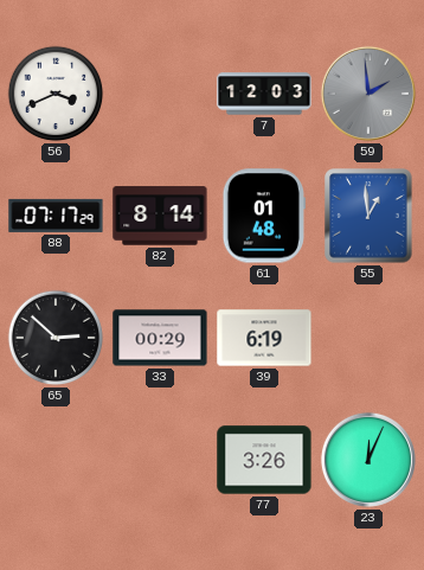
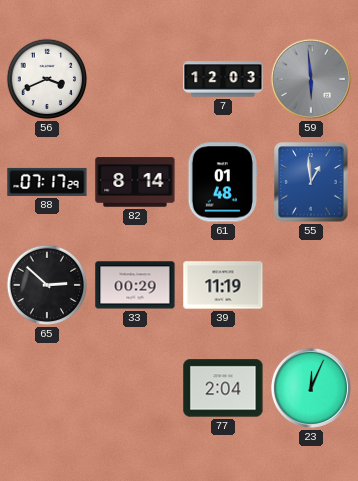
59: 1:59 -> 5:59
39: 6:19 -> 11:19
77: 3:26 -> 2:04
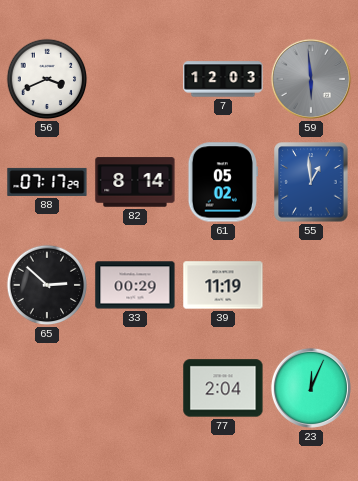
61: 01:48 -> 05:02
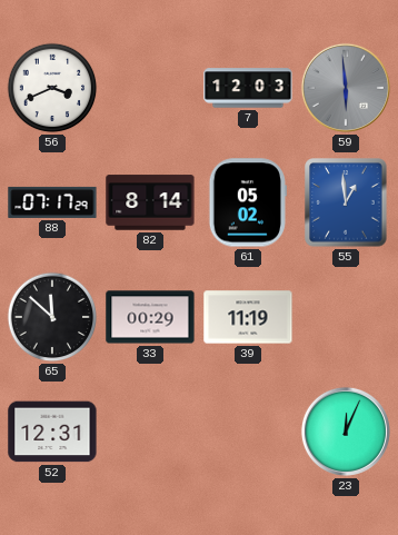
65: 2:52 -> 11:52
52: none -> 12:31
77: 2:04 -> none
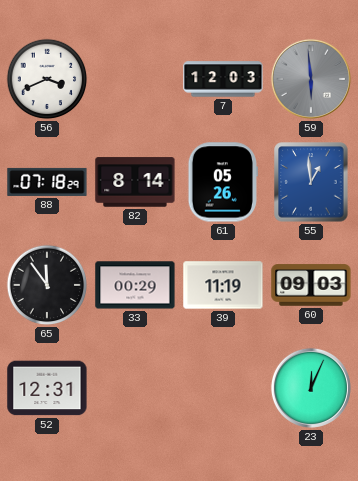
88: 07:17 -> 07:18
61: 05:02 -> 05:26
65: 11:52 -> 11:54
60: none -> 09:03
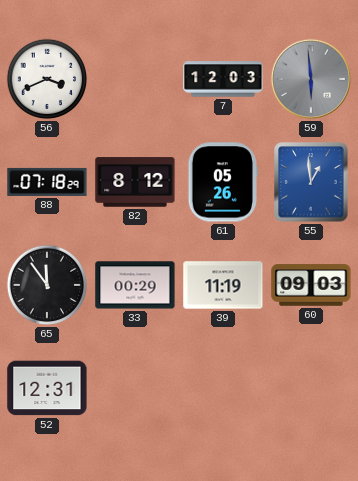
82: 8:14 -> 8:12
23: 12:04 -> none
